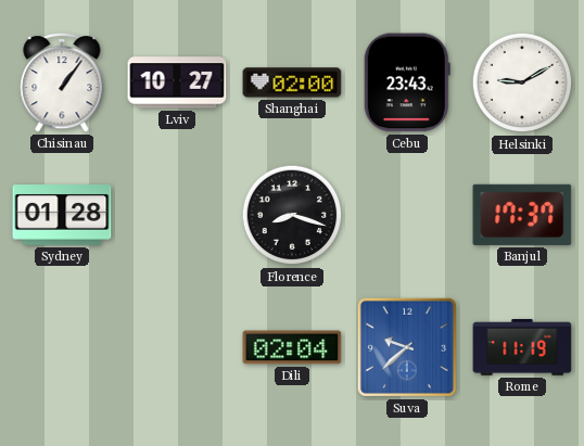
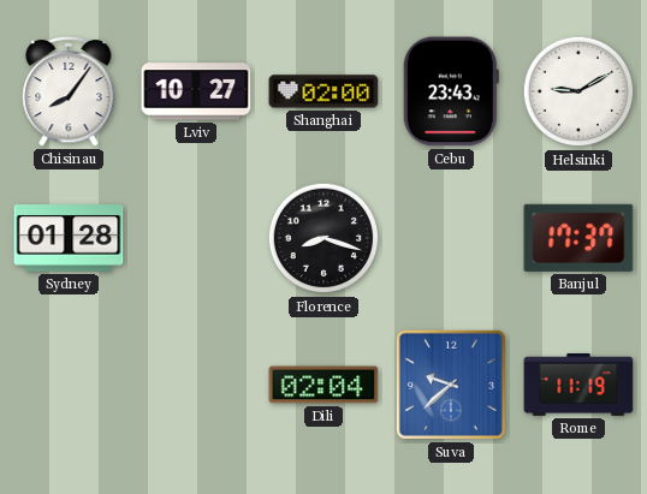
Chisinau: 1:06 -> 8:06
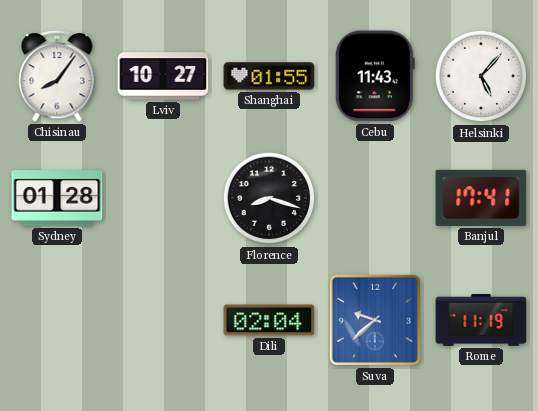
Shanghai: 02:00 -> 01:55
Cebu: 23:43 -> 11:43
Helsinki: 9:10 -> 5:07
Banjul: 17:37 -> 17:41
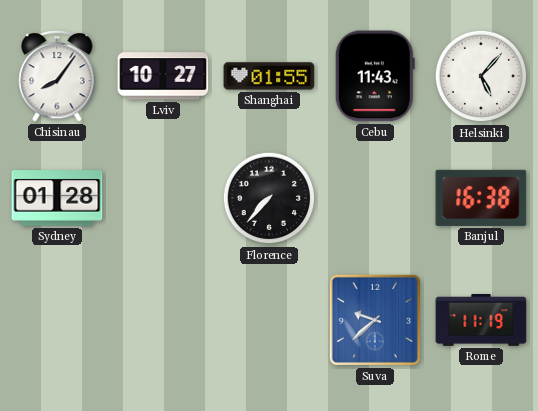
Florence: 8:18 -> 7:37
Banjul: 17:41 -> 16:38
Dili: 02:04 -> none
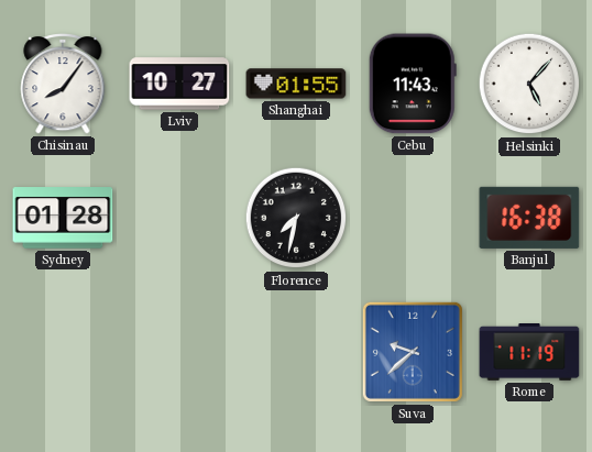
Florence: 7:37 -> 7:32
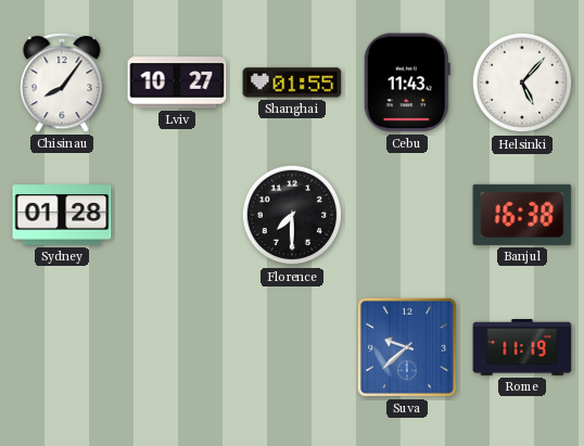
Florence: 7:32 -> 7:30
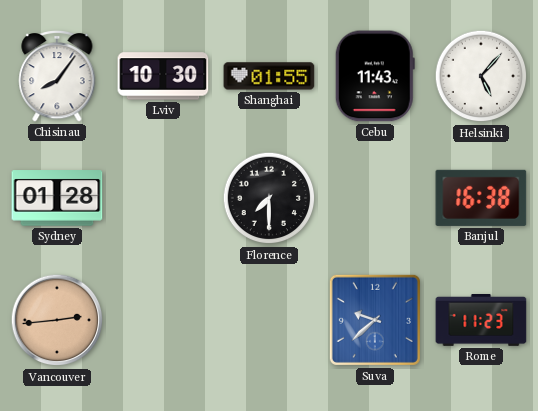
Lviv: 10:27 -> 10:30
Vancouver: none -> 2:44
Rome: 11:19 -> 11:23
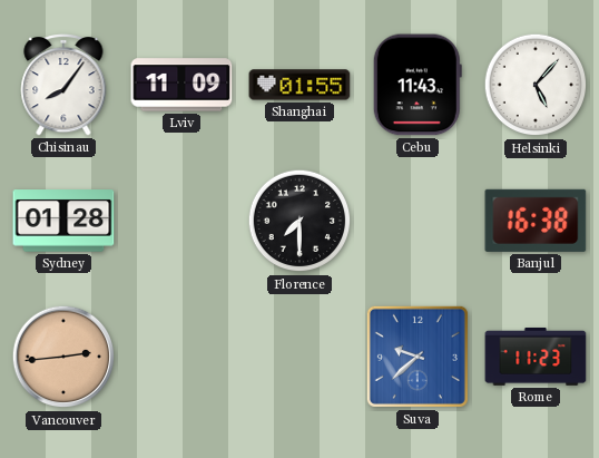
Lviv: 10:30 -> 11:09
